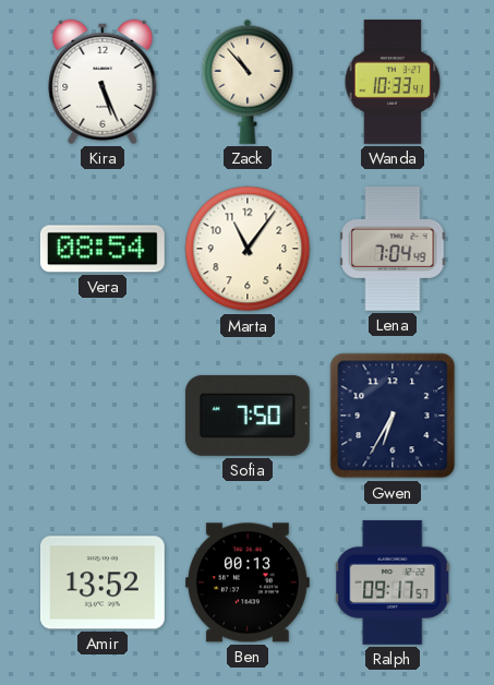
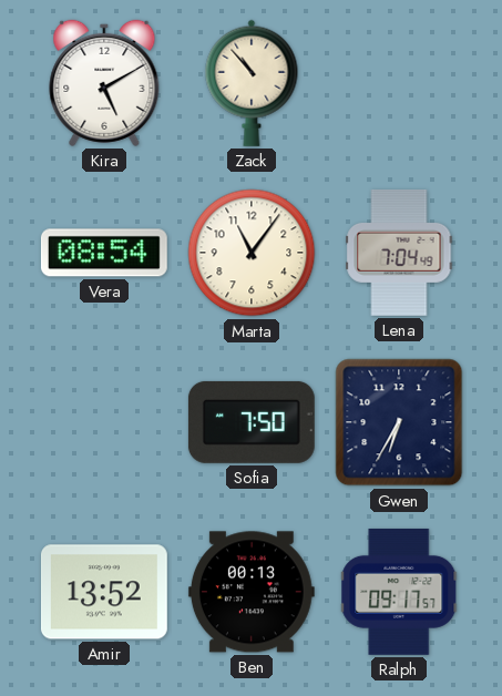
Kira: 5:26 -> 5:10
Wanda: 10:33 -> none
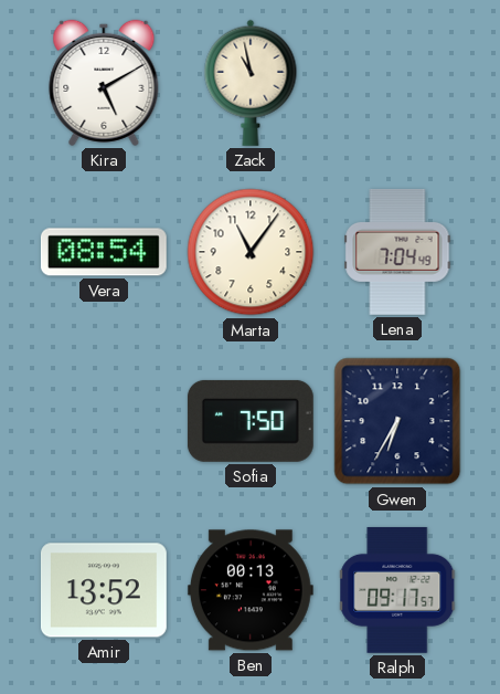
Zack: 10:53 -> 10:58
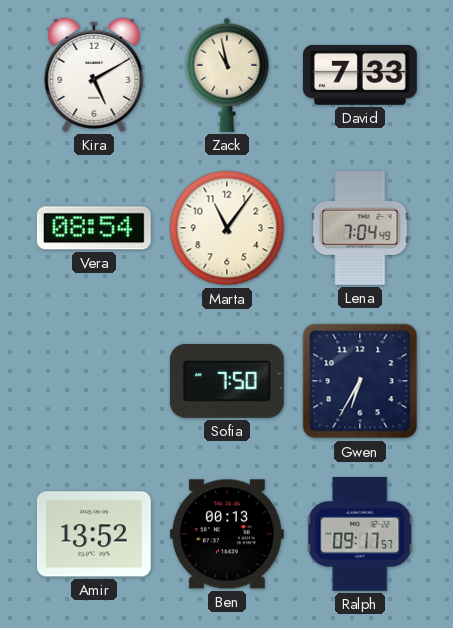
David: none -> 7:33
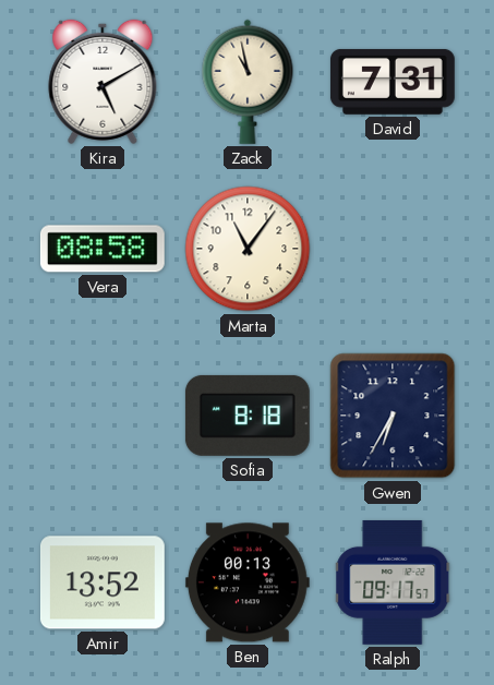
David: 7:33 -> 7:31
Vera: 08:54 -> 08:58
Lena: 7:04 -> none
Sofia: 7:50 -> 8:18
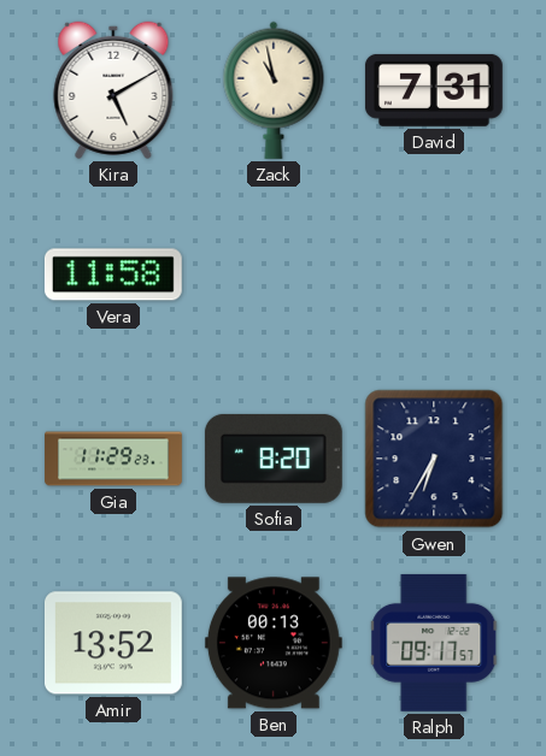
Vera: 08:58 -> 11:58
Marta: 11:06 -> none
Gia: none -> 11:29
Sofia: 8:18 -> 8:20
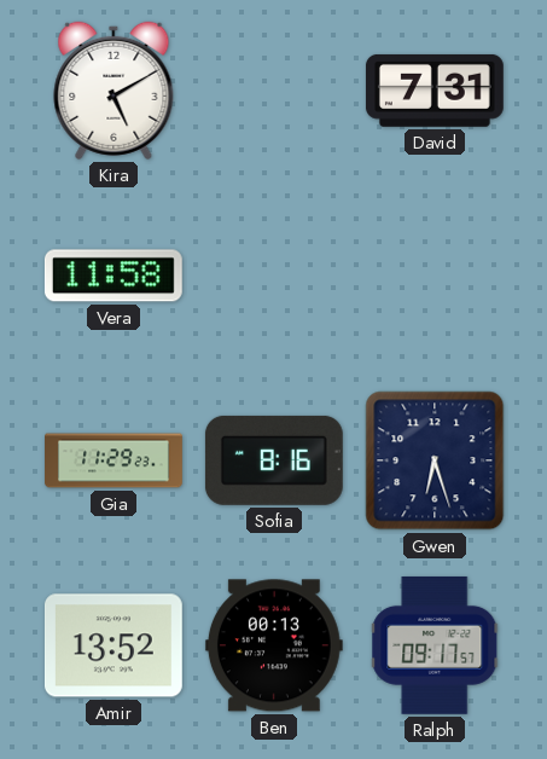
Zack: 10:58 -> none
Sofia: 8:20 -> 8:16
Gwen: 6:35 -> 6:27
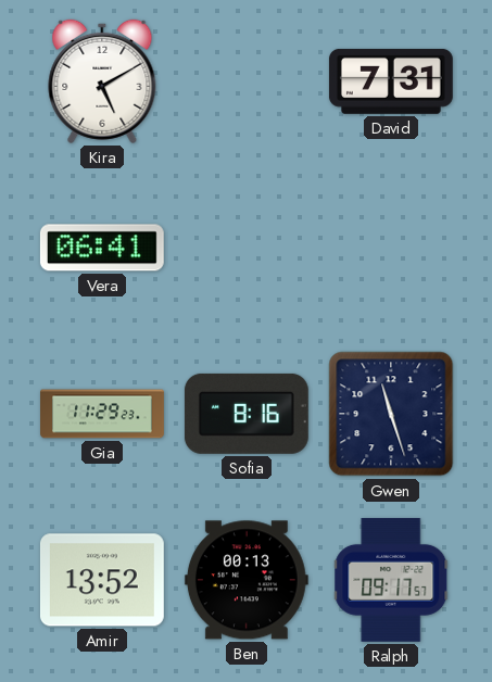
Vera: 11:58 -> 06:41
Gwen: 6:27 -> 11:27
